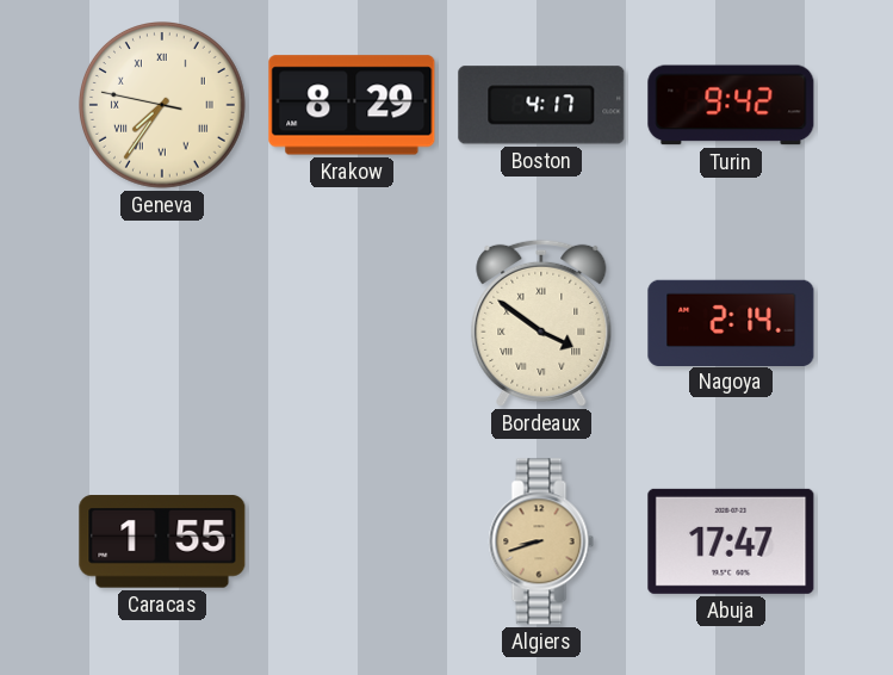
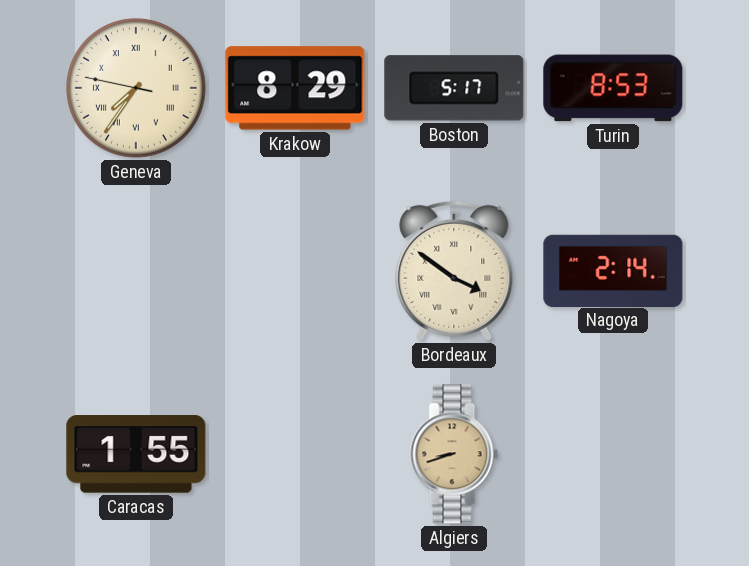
Boston: 4:17 -> 5:17
Turin: 9:42 -> 8:53
Abuja: 17:47 -> none
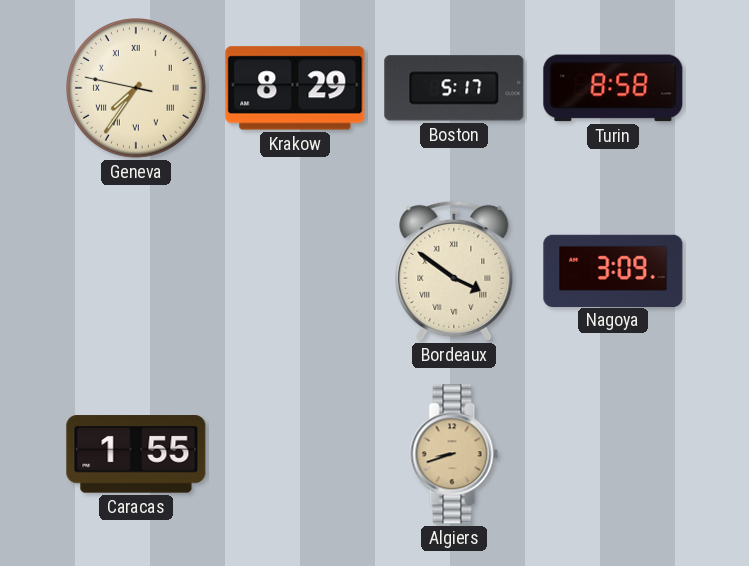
Turin: 8:53 -> 8:58
Nagoya: 2:14 -> 3:09
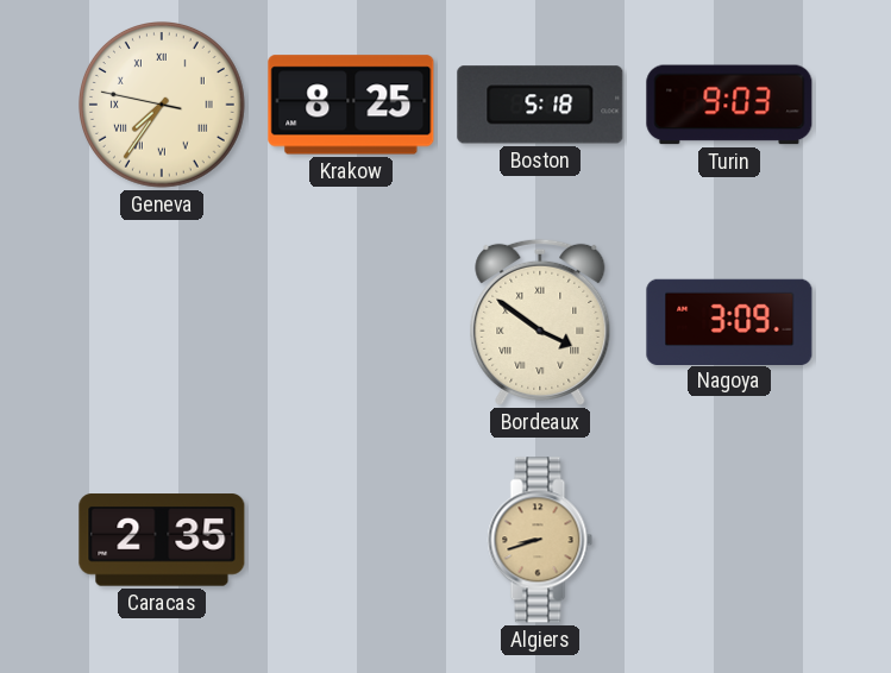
Krakow: 8:29 -> 8:25
Boston: 5:17 -> 5:18
Turin: 8:58 -> 9:03
Caracas: 1:55 -> 2:35
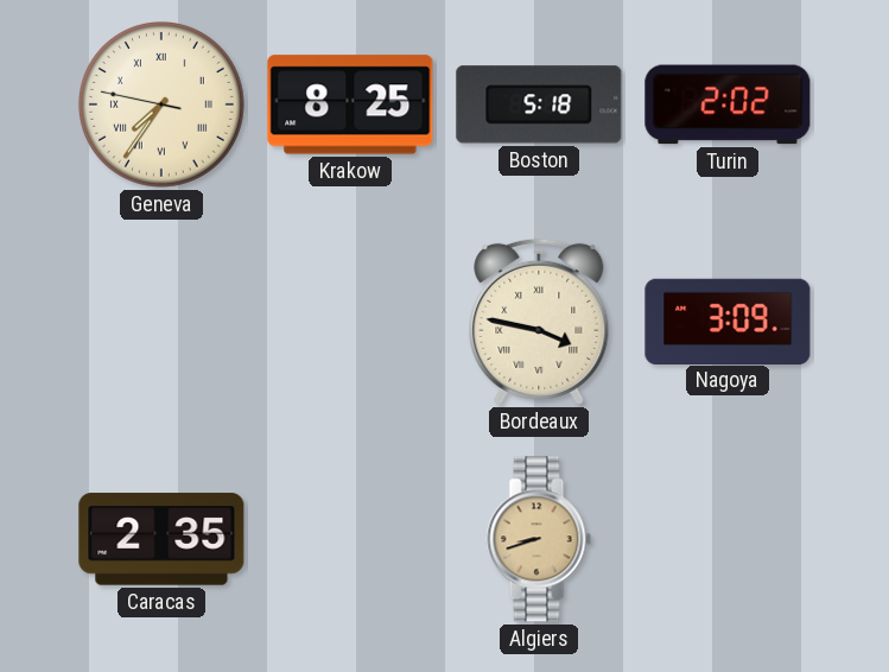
Turin: 9:03 -> 2:02
Bordeaux: 3:51 -> 3:47
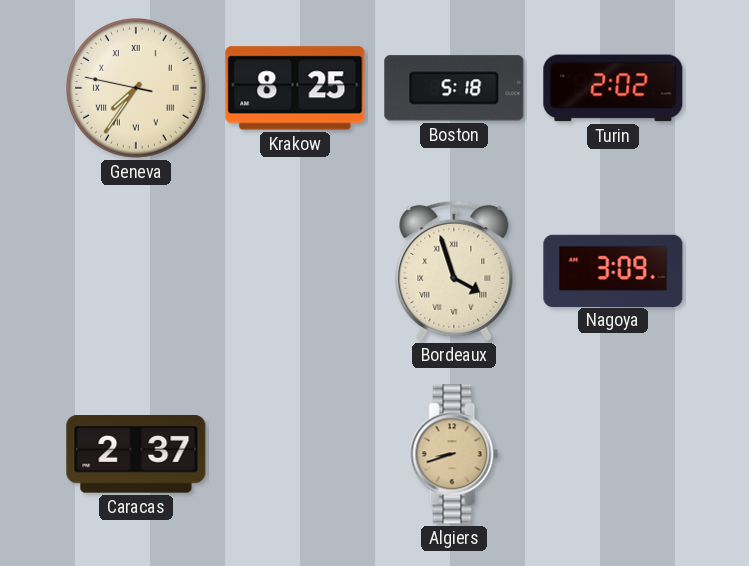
Bordeaux: 3:47 -> 3:57
Caracas: 2:35 -> 2:37
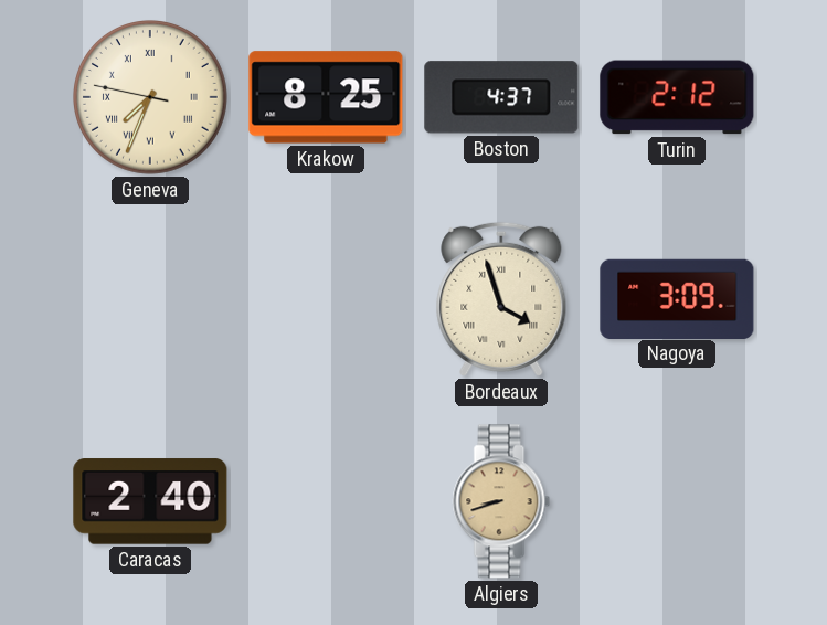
Geneva: 7:35 -> 7:33
Boston: 5:18 -> 4:37
Turin: 2:02 -> 2:12
Caracas: 2:37 -> 2:40
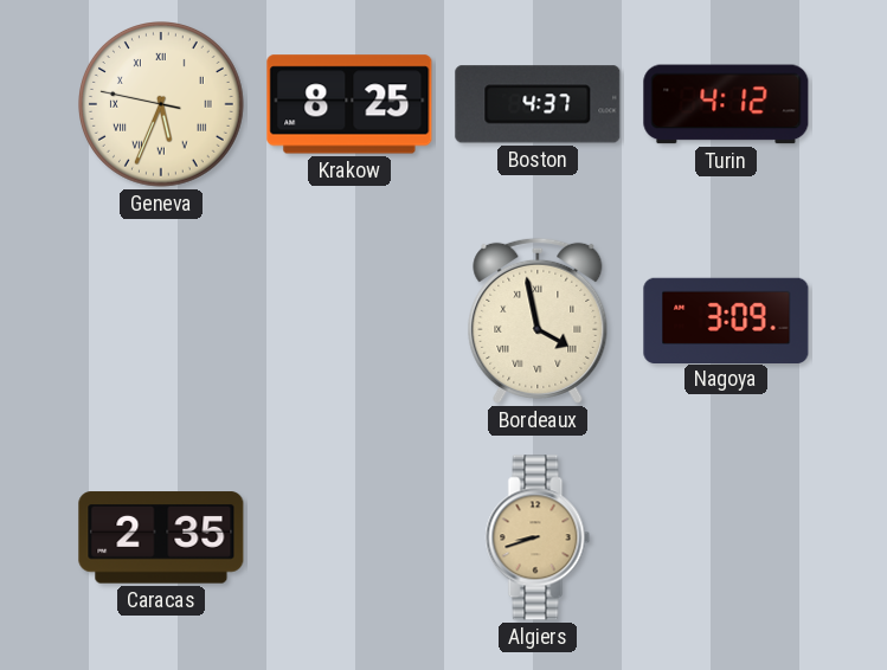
Geneva: 7:33 -> 5:33
Turin: 2:12 -> 4:12
Bordeaux: 3:57 -> 3:58
Caracas: 2:40 -> 2:35
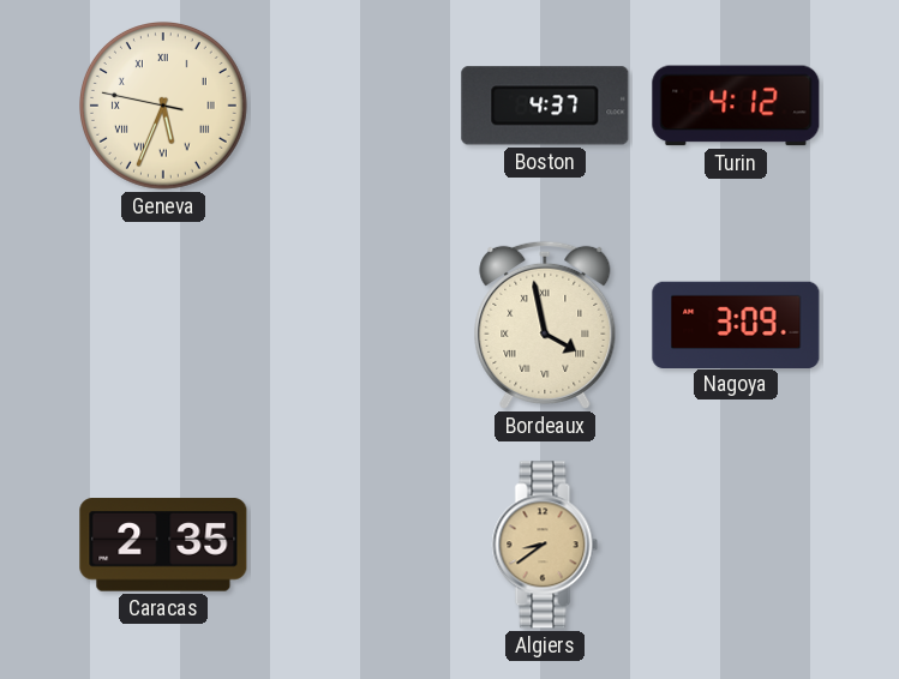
Krakow: 8:25 -> none
Algiers: 8:42 -> 8:39
